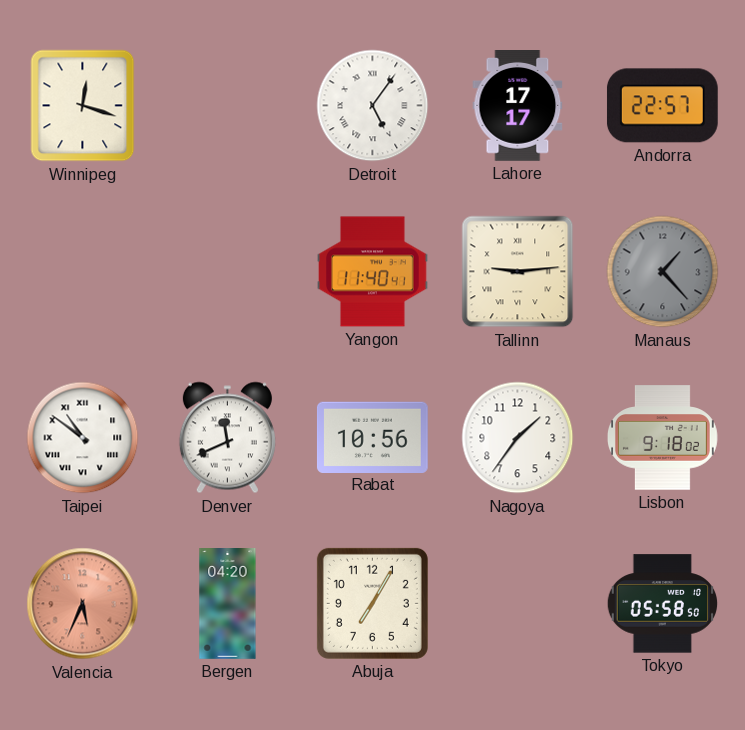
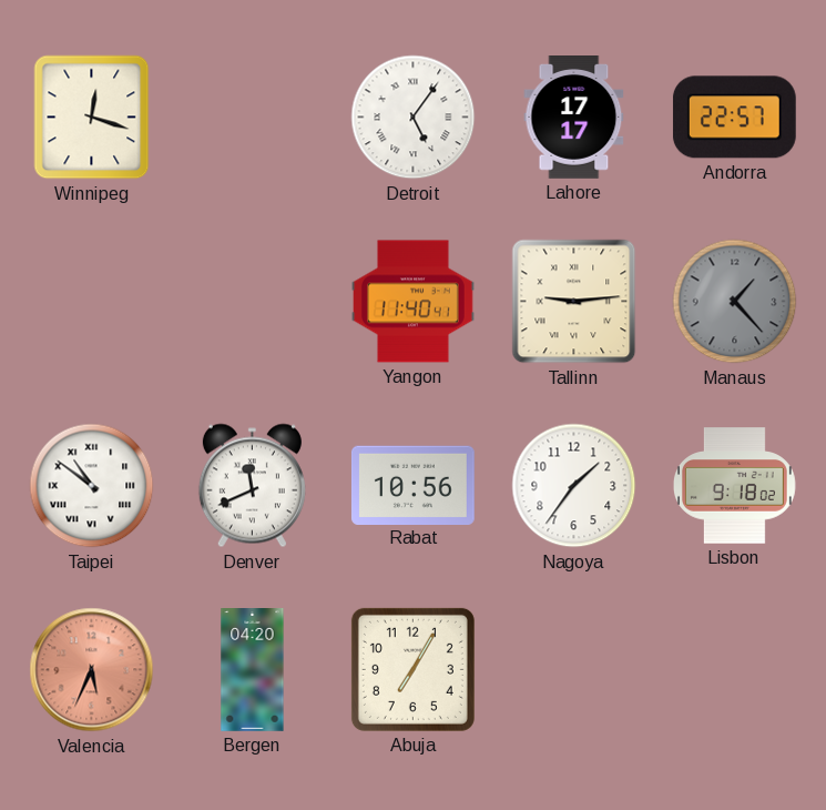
Tokyo: 05:58 -> none
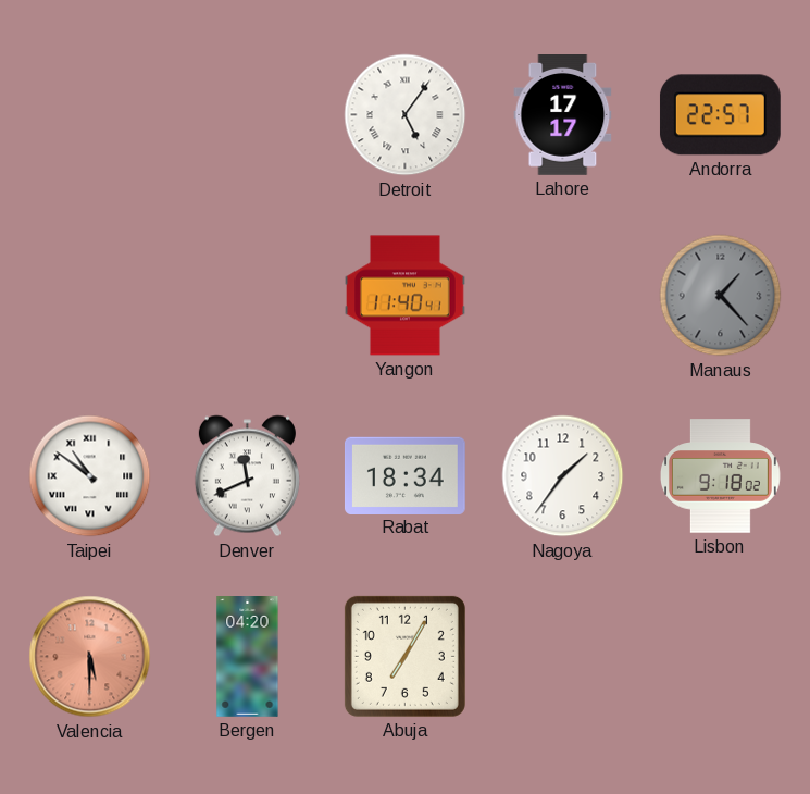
Winnipeg: 12:18 -> none
Tallinn: 9:14 -> none
Rabat: 10:56 -> 18:34
Valencia: 5:34 -> 5:30
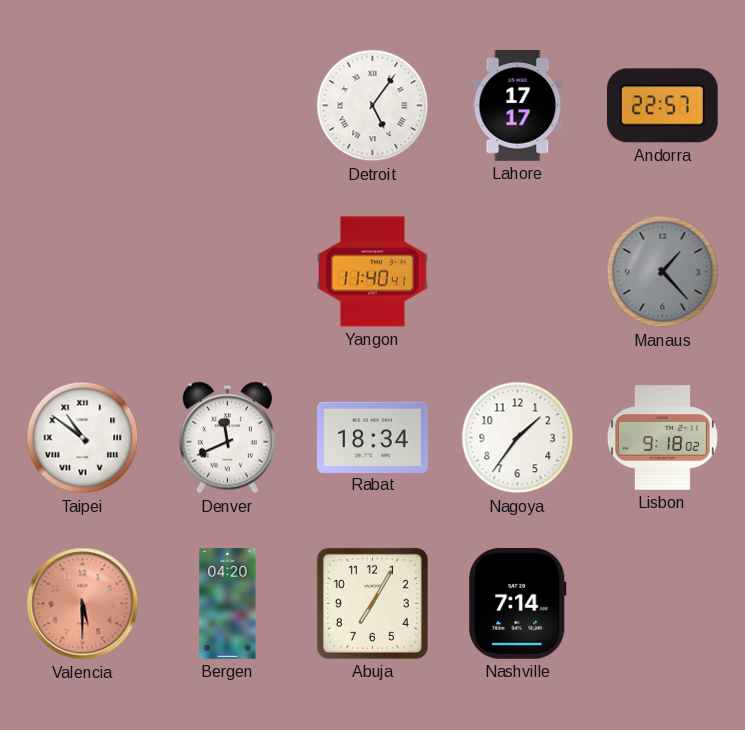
Nashville: none -> 7:14
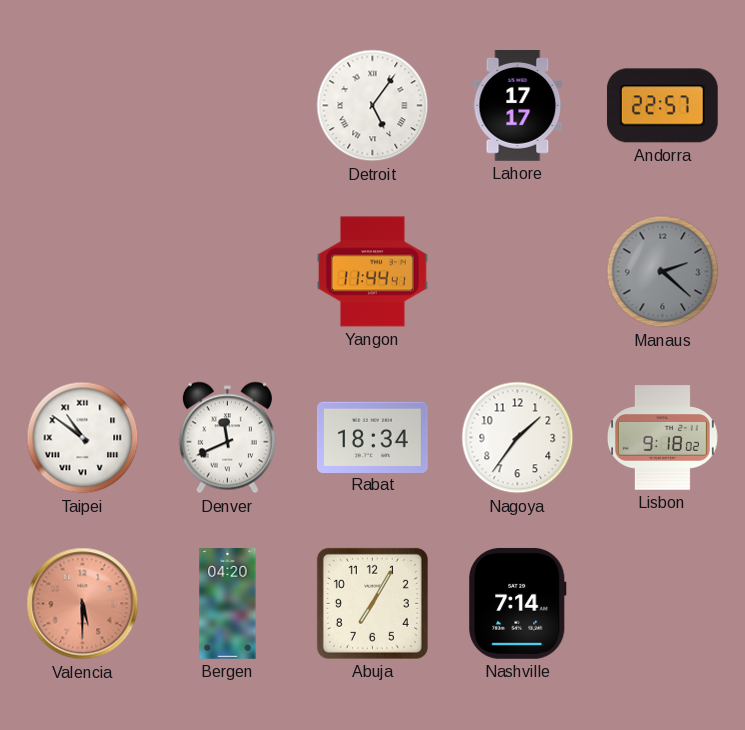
Yangon: 11:40 -> 11:44
Manaus: 1:23 -> 2:22
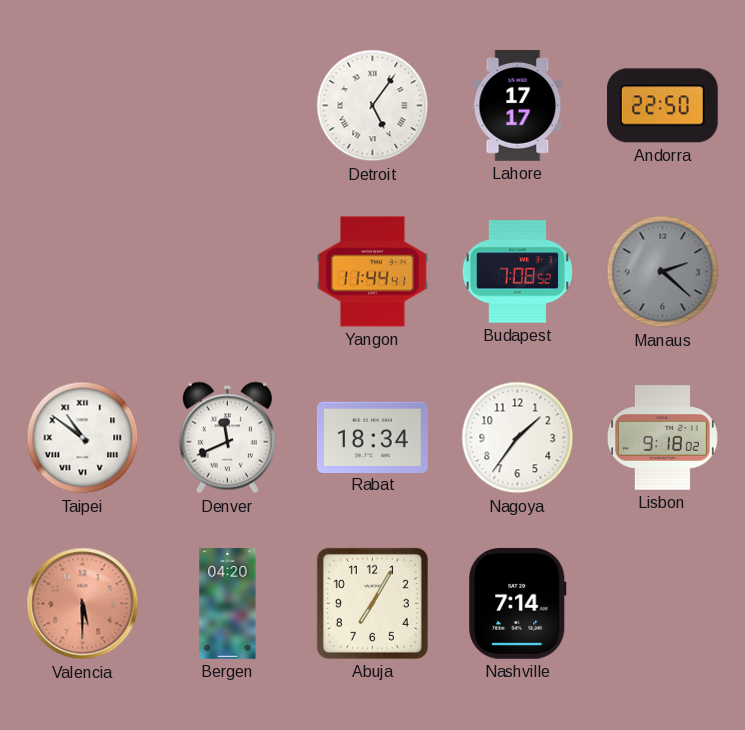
Andorra: 22:57 -> 22:50
Budapest: none -> 7:08
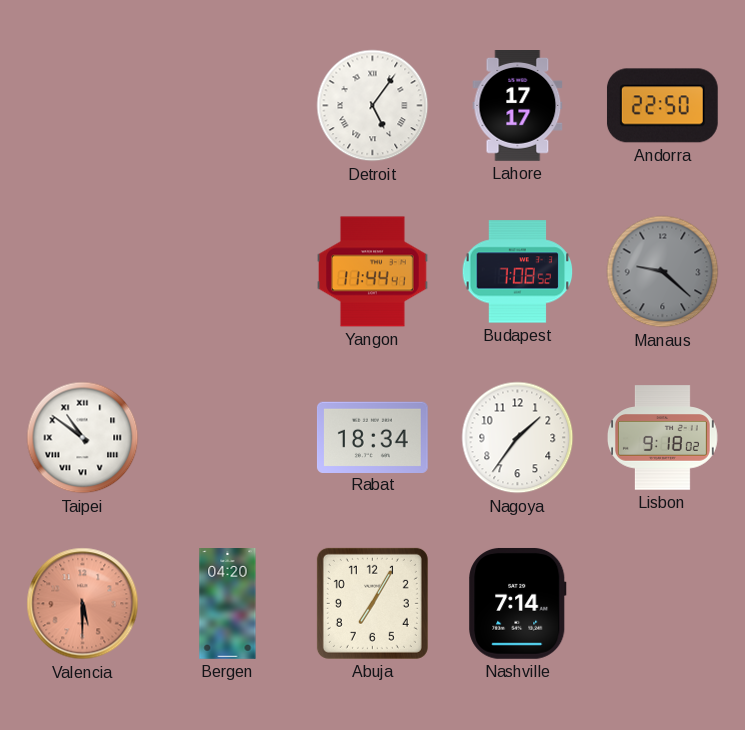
Manaus: 2:22 -> 9:22
Denver: 11:41 -> none
